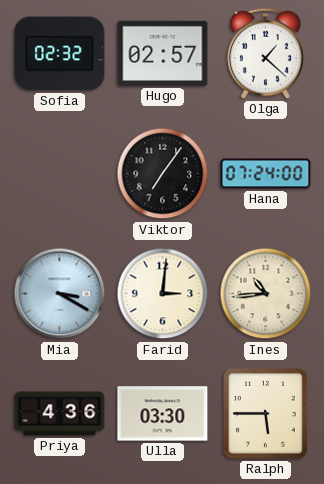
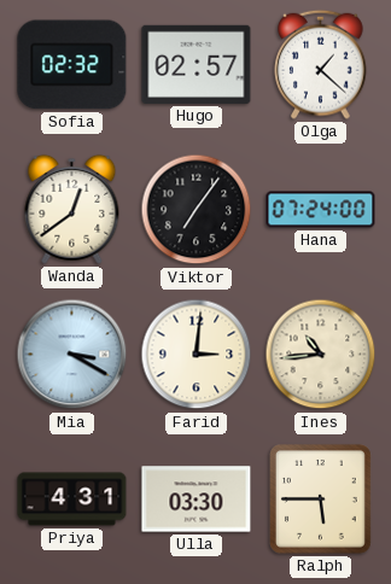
Wanda: none -> 12:39
Priya: 4:36 -> 4:31
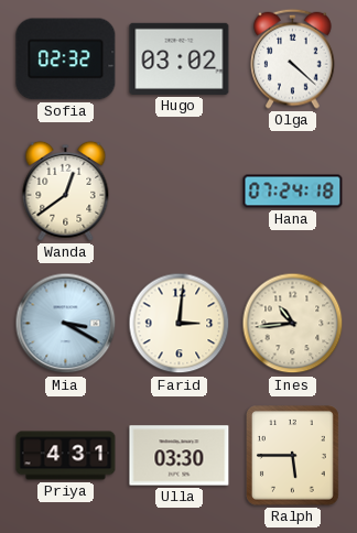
Hugo: 02:57 -> 03:02
Olga: 1:22 -> 4:22
Viktor: 7:06 -> none
Hana: 07:24:00 -> 07:24:18
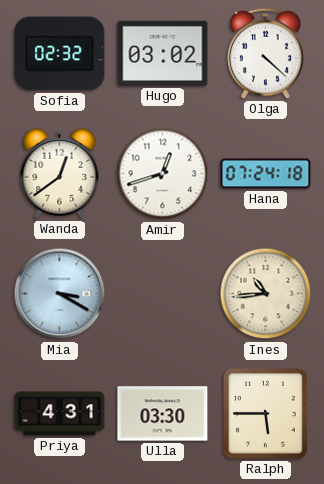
Amir: none -> 12:42
Farid: 3:01 -> none
